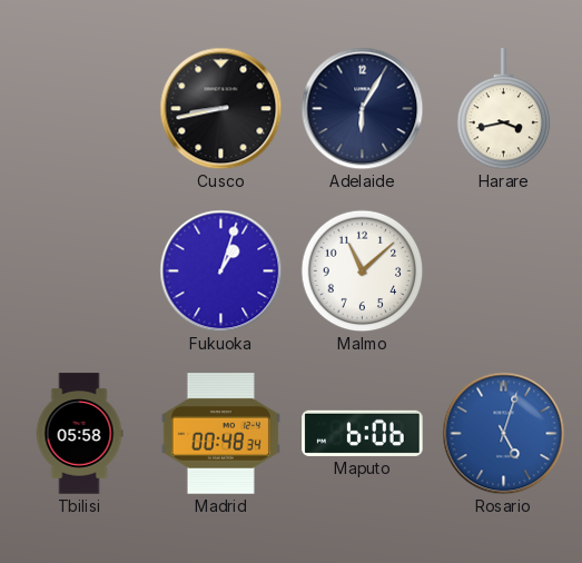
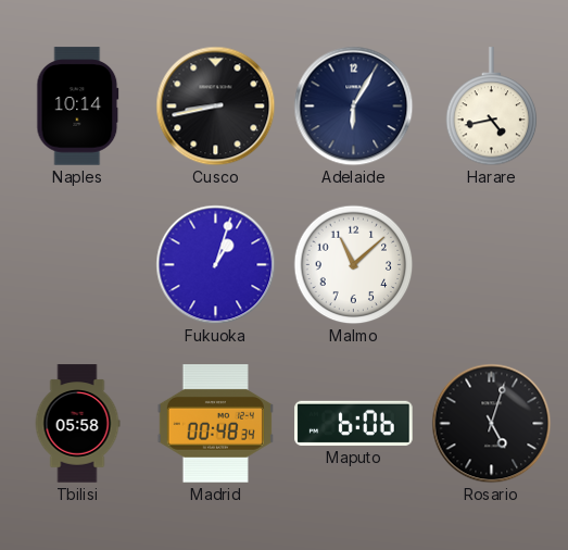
Naples: none -> 10:14
Harare: 3:43 -> 4:43
Rosario dial: blue -> black
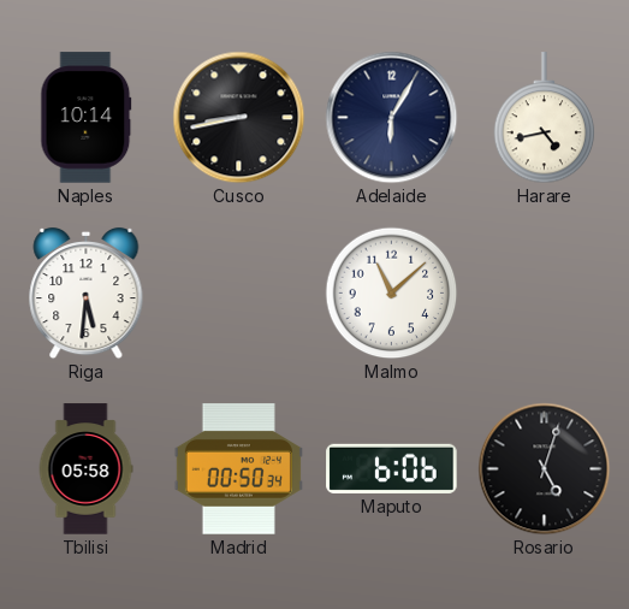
Riga: none -> 5:31
Fukuoka: 1:03 -> none
Madrid: 00:48 -> 00:50
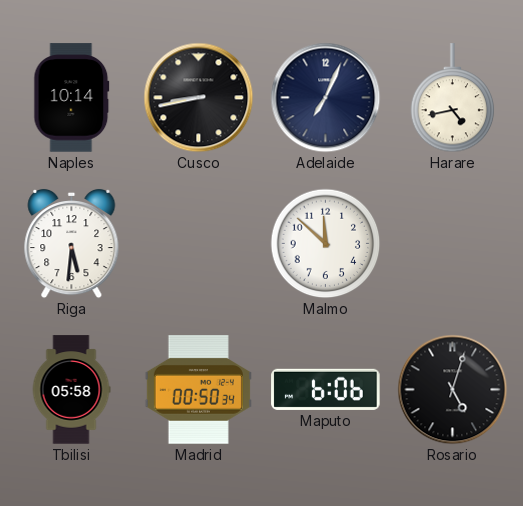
Adelaide: 6:05 -> 7:04
Malmo: 11:08 -> 11:52
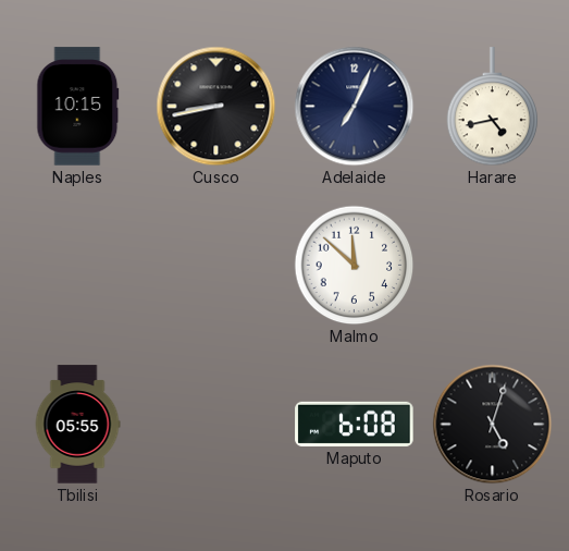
Naples: 10:14 -> 10:15
Riga: 5:31 -> none
Tbilisi: 05:58 -> 05:55
Madrid: 00:50 -> none
Maputo: 6:06 -> 6:08
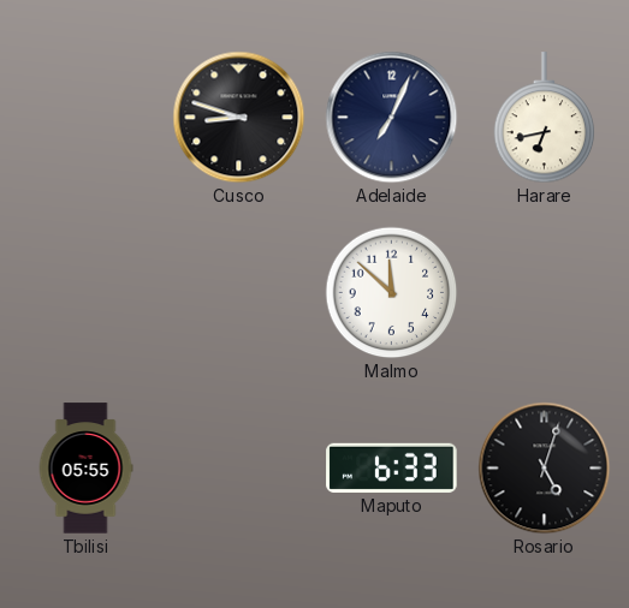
Naples: 10:15 -> none
Cusco: 8:43 -> 8:48
Harare: 4:43 -> 6:43
Maputo: 6:08 -> 6:33
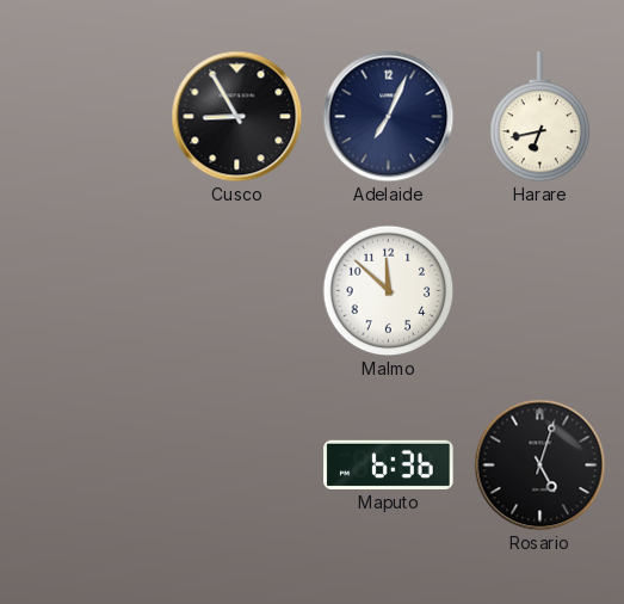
Cusco: 8:48 -> 8:55
Tbilisi: 05:55 -> none
Maputo: 6:33 -> 6:36
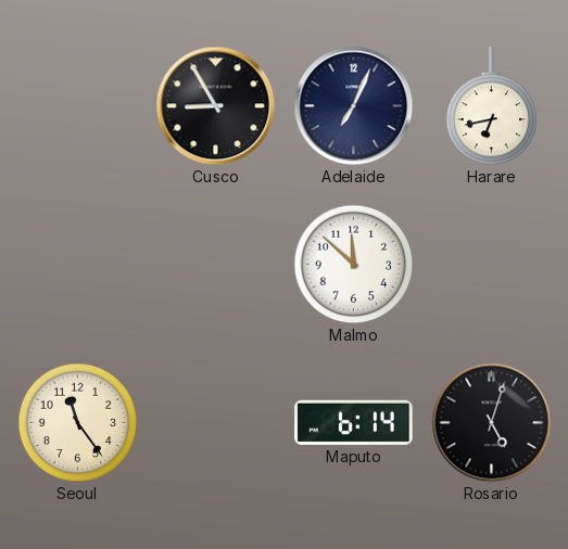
Seoul: none -> 11:24
Maputo: 6:36 -> 6:14
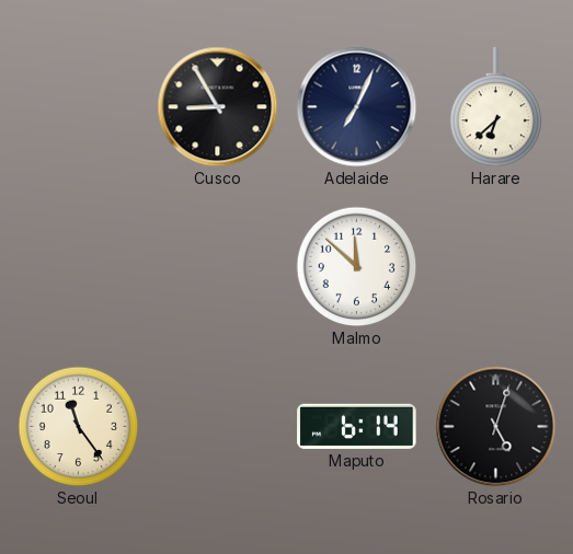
Harare: 6:43 -> 6:38
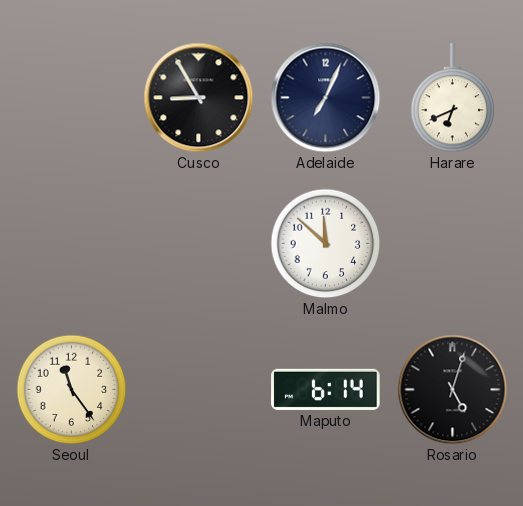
Harare: 6:38 -> 6:41
